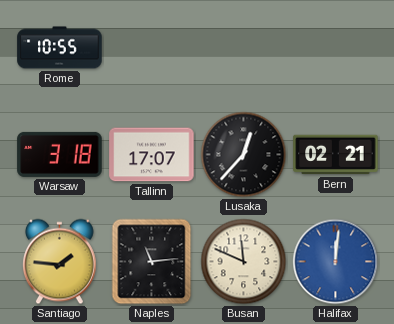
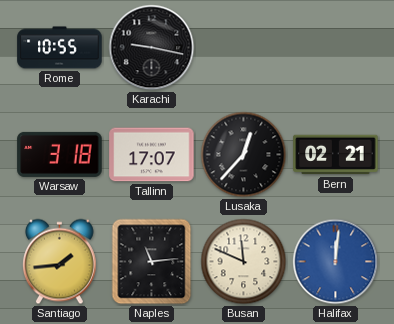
Karachi: none -> 9:17
Santiago: 1:46 -> 1:44
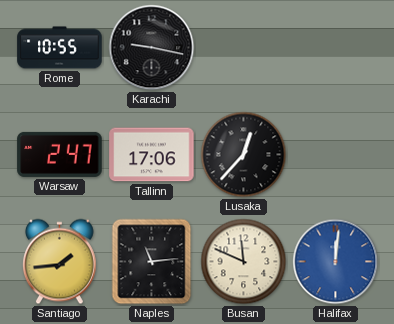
Warsaw: 3:18 -> 2:47
Tallinn: 17:07 -> 17:06
Bern: 02:21 -> none
